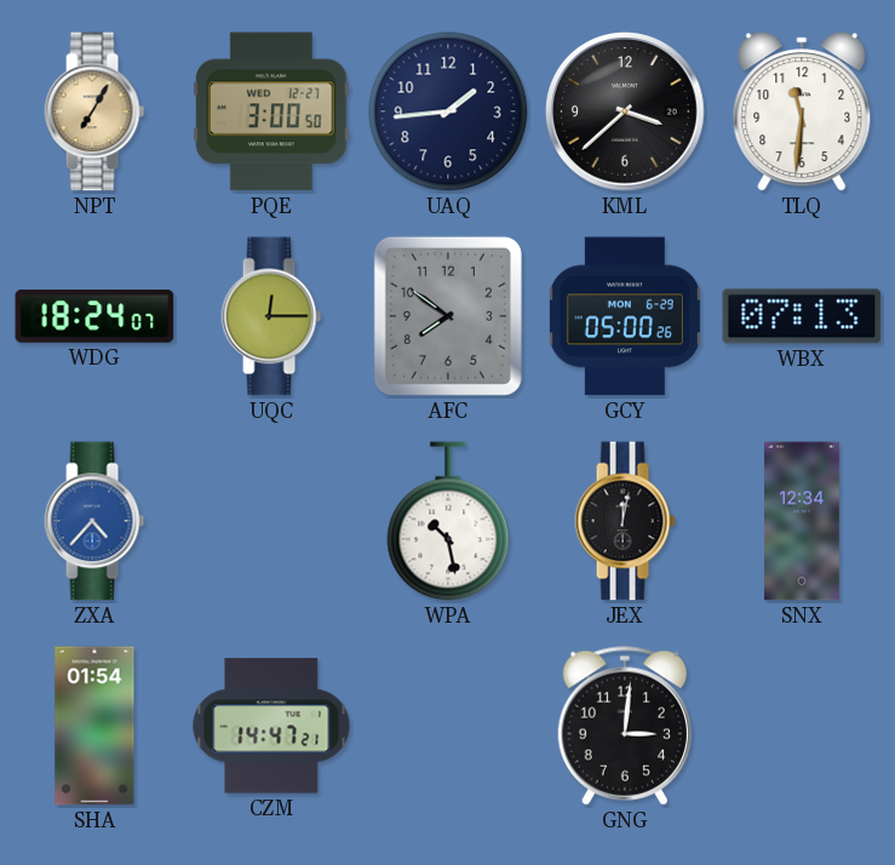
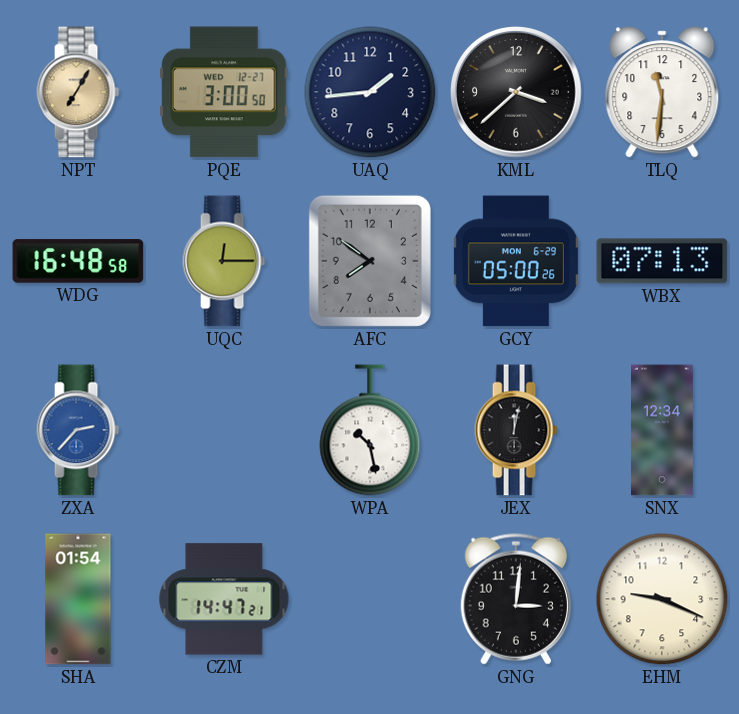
WDG: 18:24 -> 16:48
ZXA: 4:37 -> 2:37
EHM: none -> 9:19
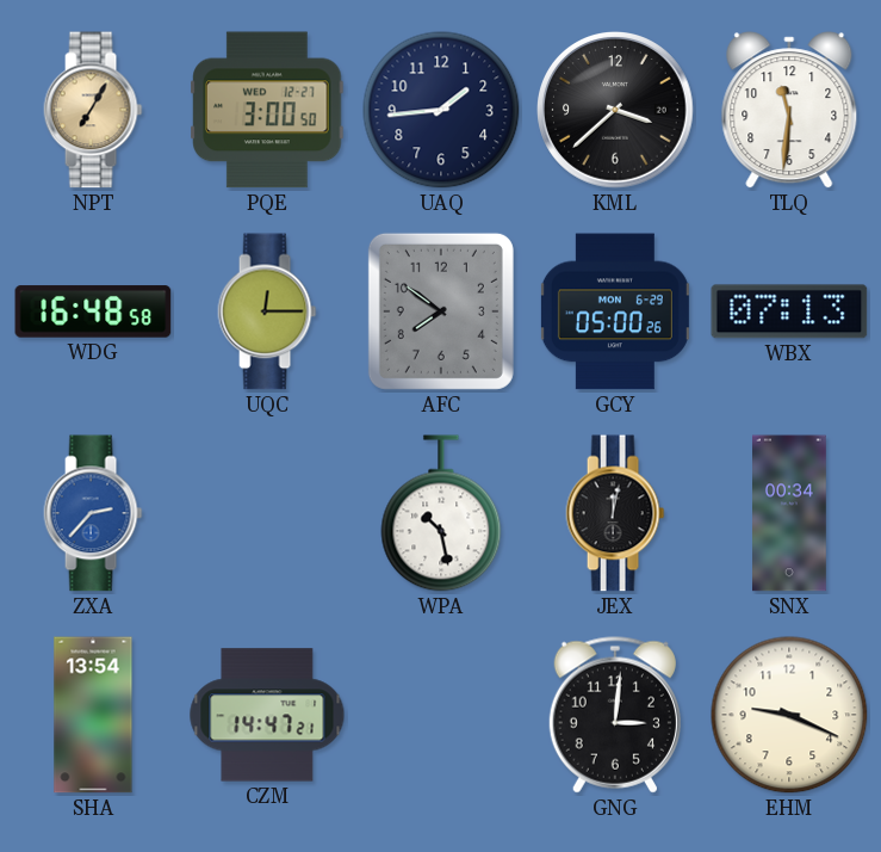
SNX: 12:34 -> 00:34
SHA: 01:54 -> 13:54
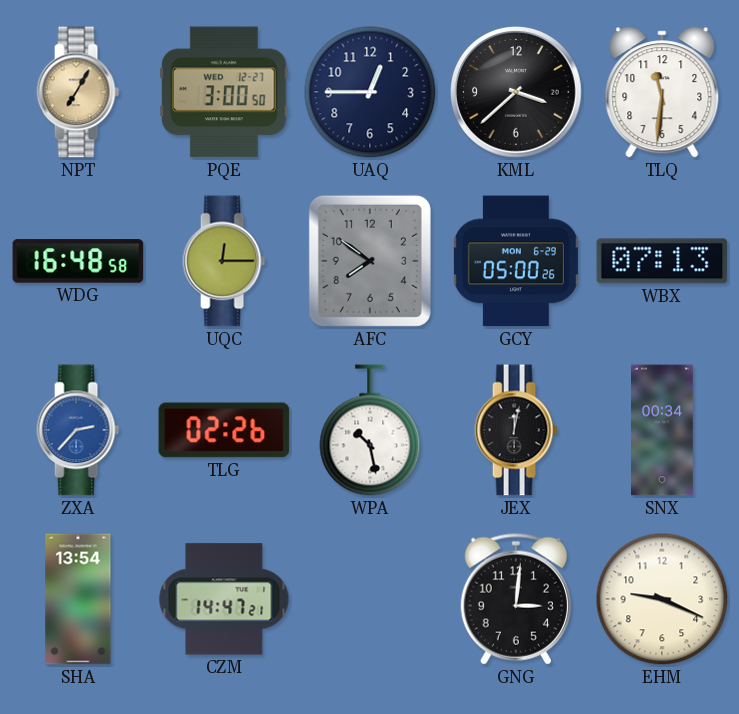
UAQ: 1:44 -> 12:45
TLG: none -> 02:26
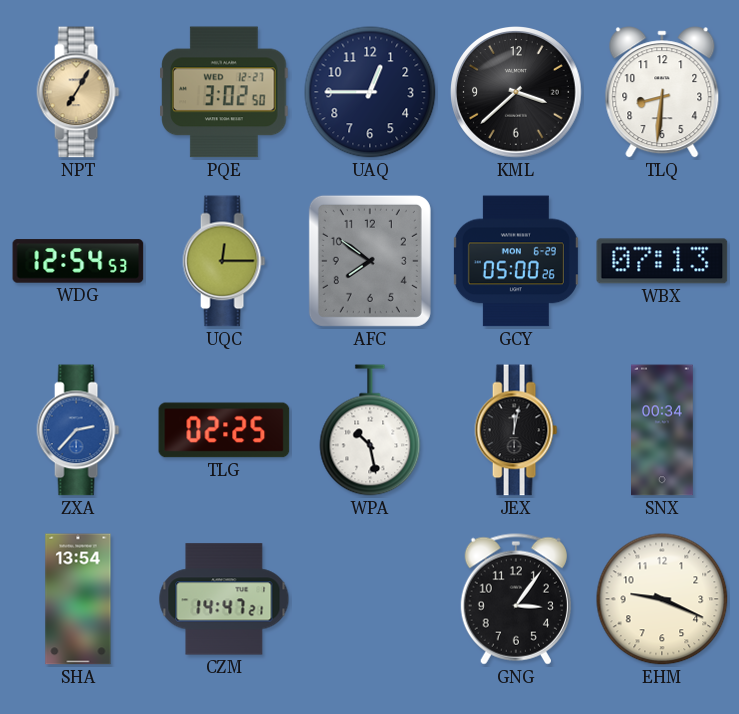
PQE: 3:00 -> 3:02
TLQ: 11:31 -> 8:31
WDG: 16:48 -> 12:54
TLG: 02:26 -> 02:25
GNG: 3:01 -> 3:06
